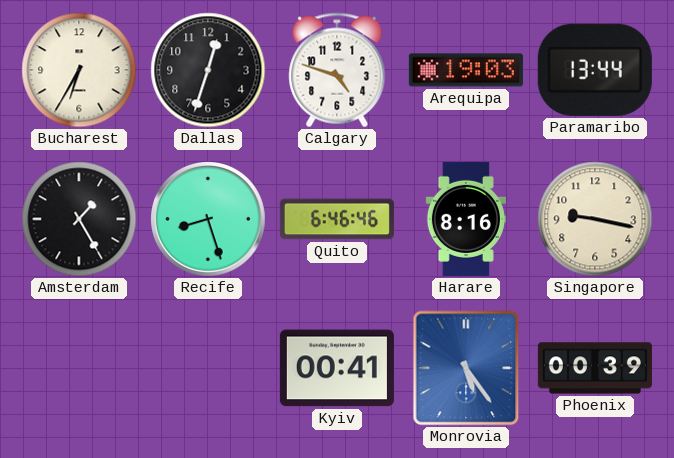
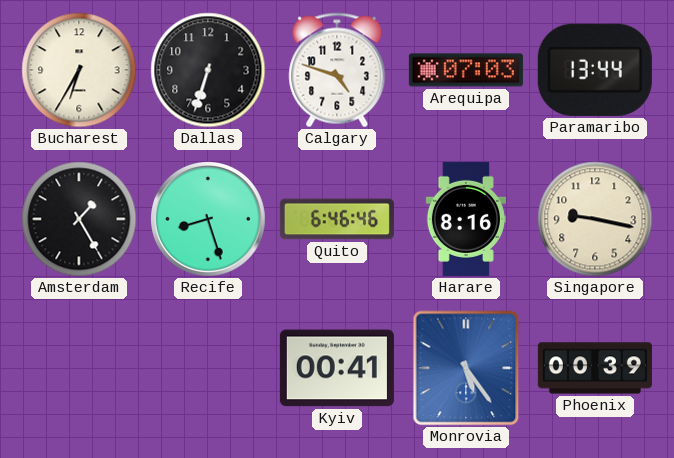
Dallas: 12:33 -> 6:33
Arequipa: 19:03 -> 07:03
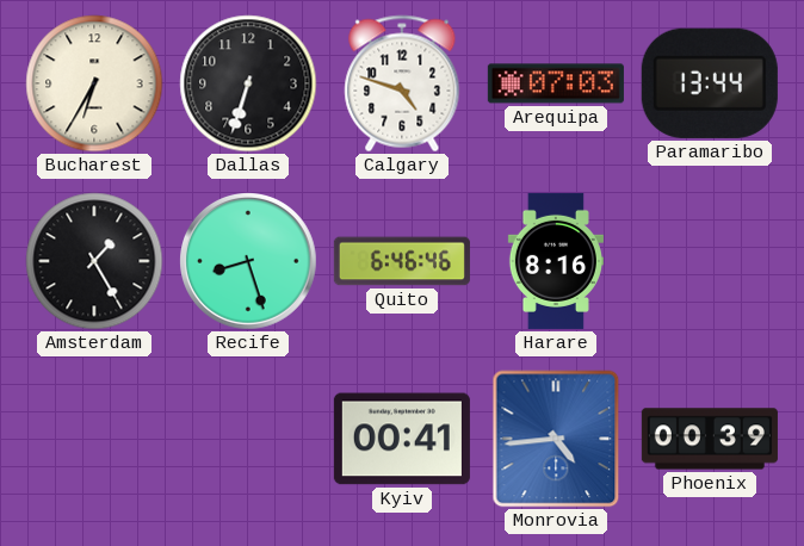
Singapore: 9:17 -> none
Monrovia: 5:24 -> 4:44
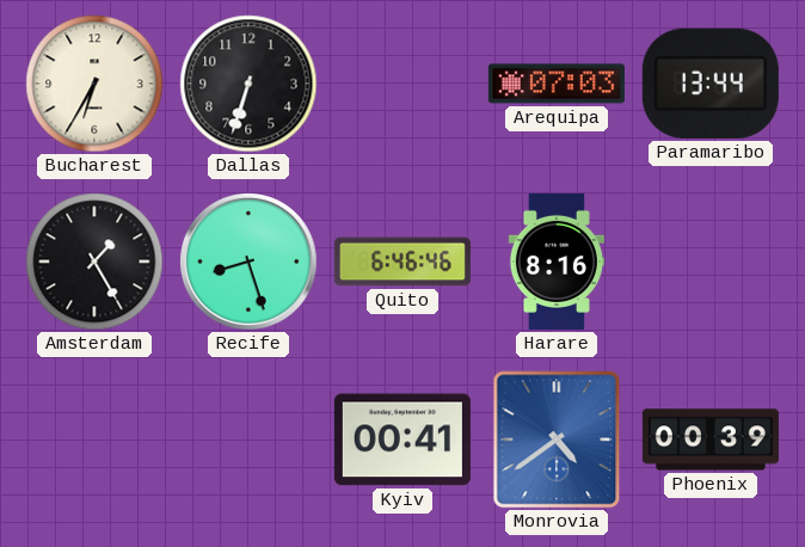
Calgary: 4:48 -> none
Monrovia: 4:44 -> 4:39
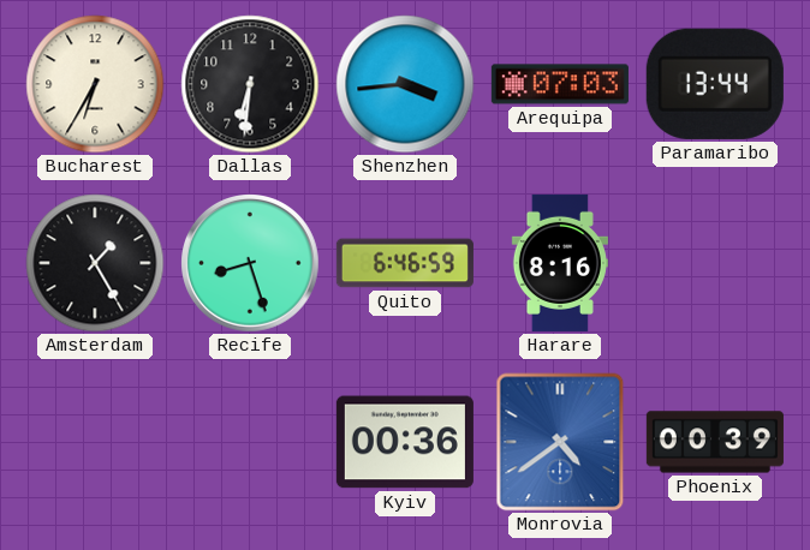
Dallas: 6:33 -> 6:31
Shenzhen: none -> 3:44
Quito: 6:46:46 -> 6:46:59
Kyiv: 00:41 -> 00:36
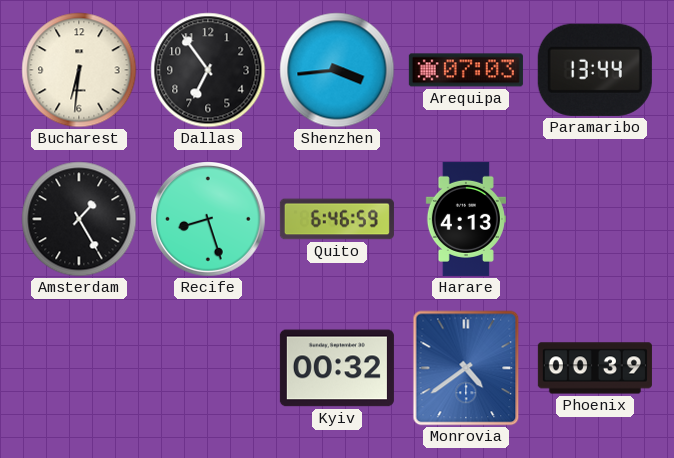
Bucharest: 6:35 -> 6:31
Dallas: 6:31 -> 6:54
Harare: 8:16 -> 4:13
Kyiv: 00:36 -> 00:32
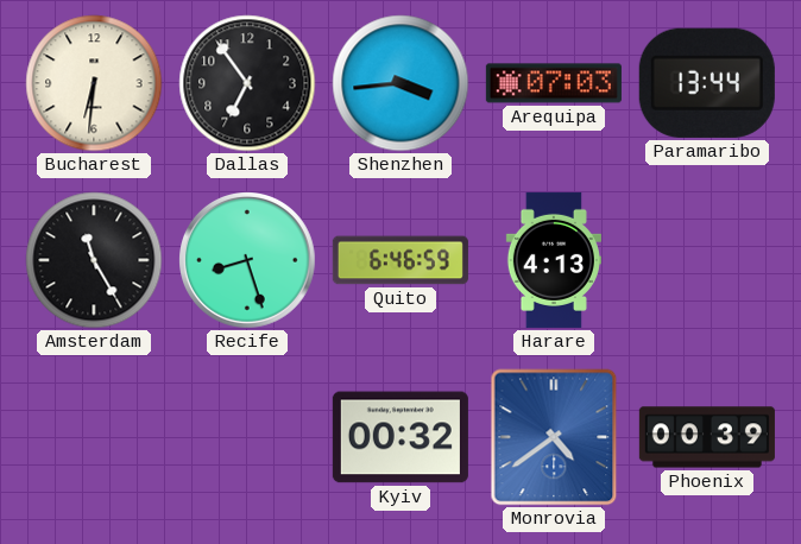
Amsterdam: 1:25 -> 11:25
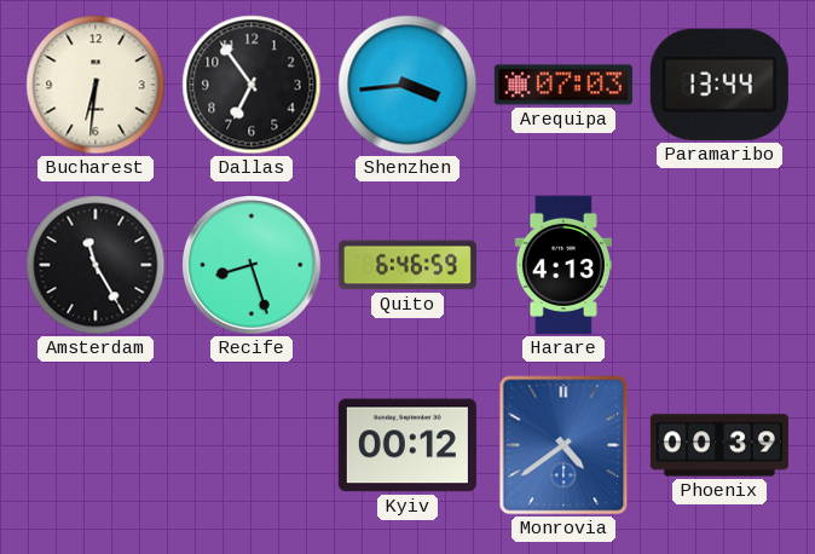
Kyiv: 00:32 -> 00:12
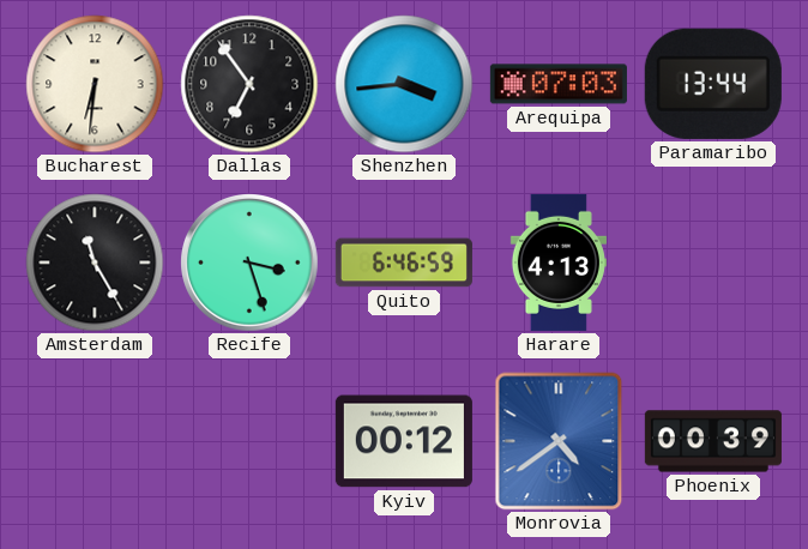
Recife: 8:27 -> 3:27
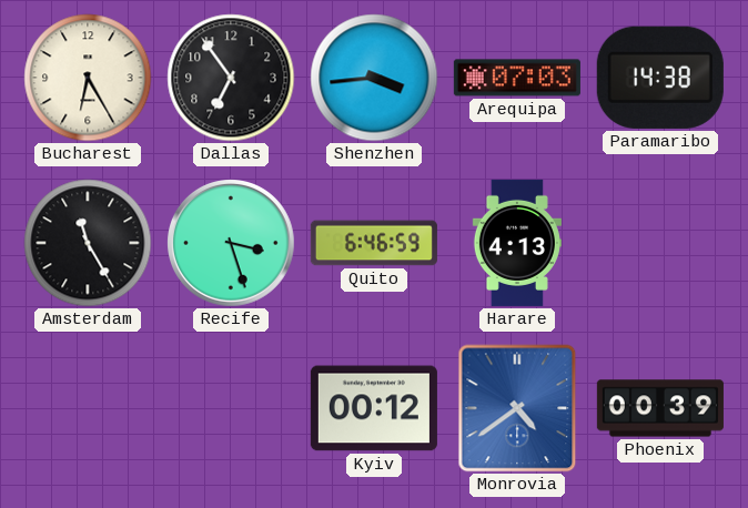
Bucharest: 6:31 -> 6:25
Paramaribo: 13:44 -> 14:38
